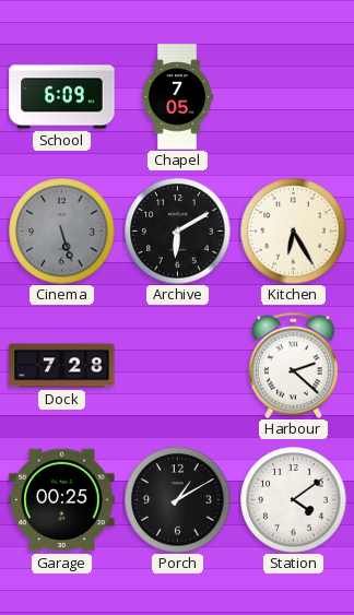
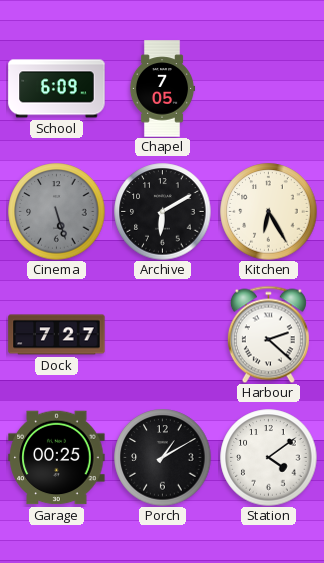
Dock: 7:28 -> 7:27
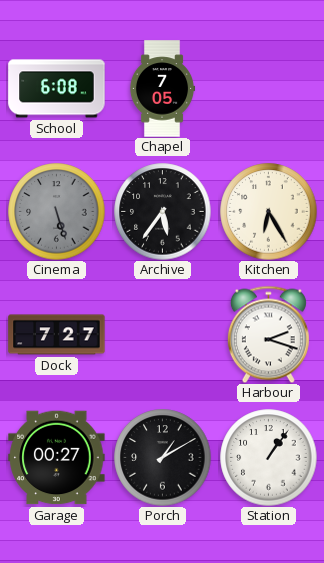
School: 6:09 -> 6:08
Archive: 6:10 -> 5:36
Harbour: 2:22 -> 2:18
Garage: 00:25 -> 00:27
Station: 4:09 -> 1:06
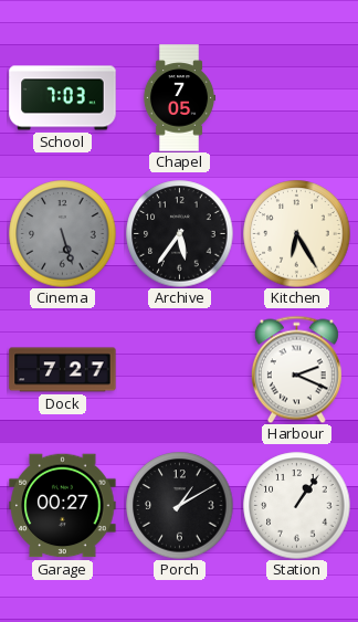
School: 6:08 -> 7:03
Harbour: 2:18 -> 2:19
